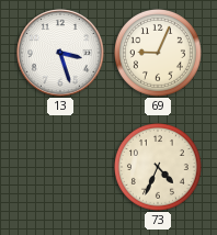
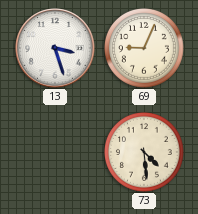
73: 4:34 -> 4:29
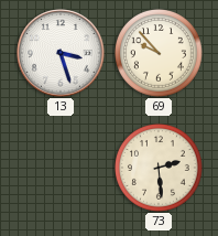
69: 9:04 -> 9:53
73: 4:29 -> 2:29
